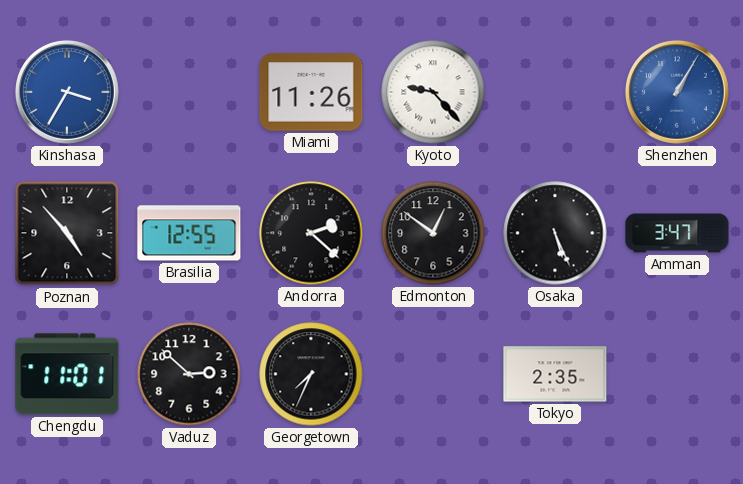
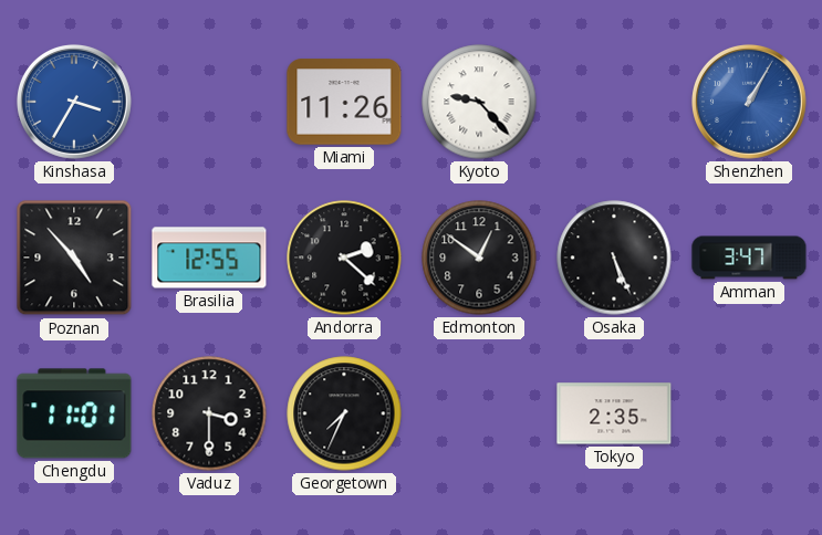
Vaduz: 2:52 -> 3:30
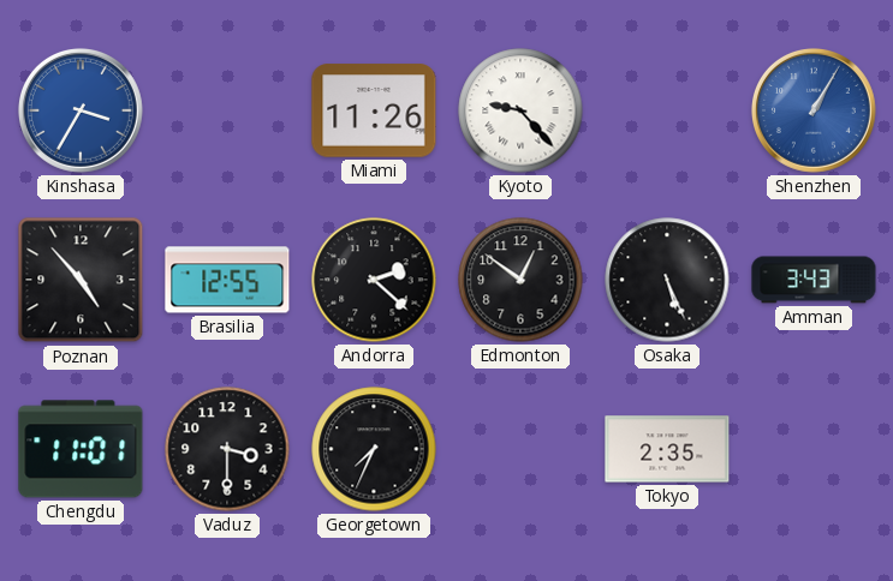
Amman: 3:47 -> 3:43
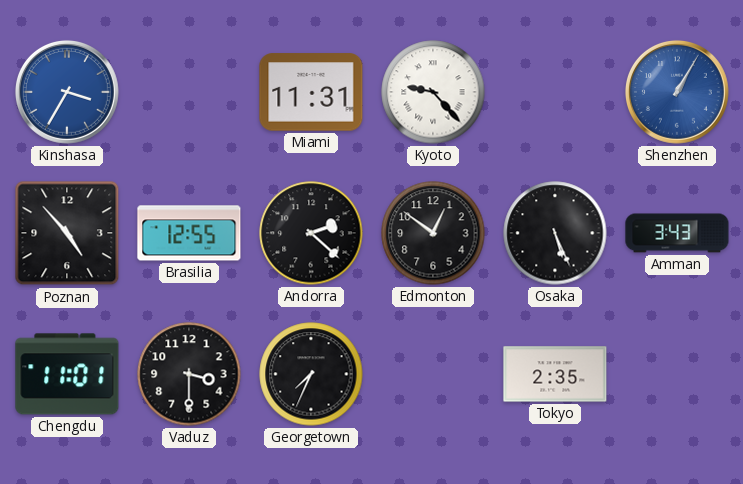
Miami: 11:26 -> 11:31
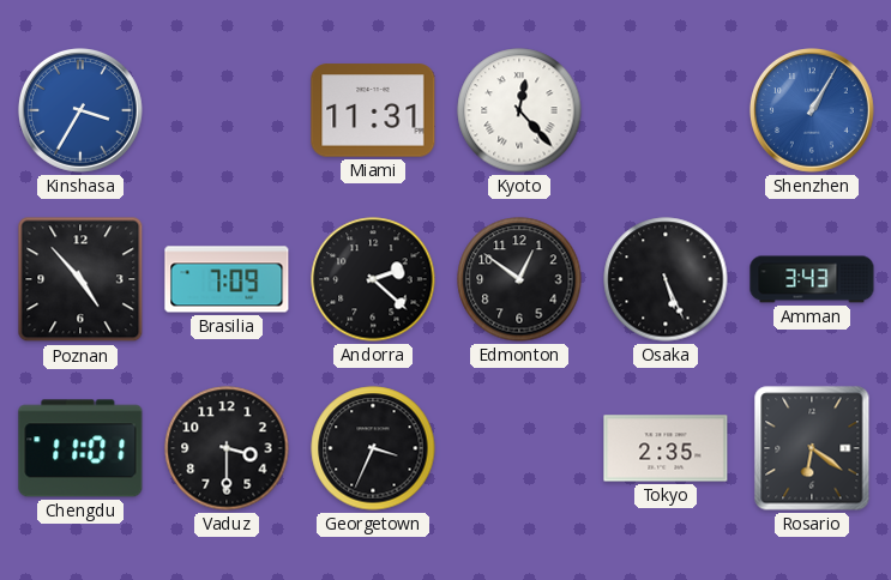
Kyoto: 9:23 -> 12:23
Brasilia: 12:55 -> 7:09
Georgetown: 7:34 -> 3:34
Rosario: none -> 6:21
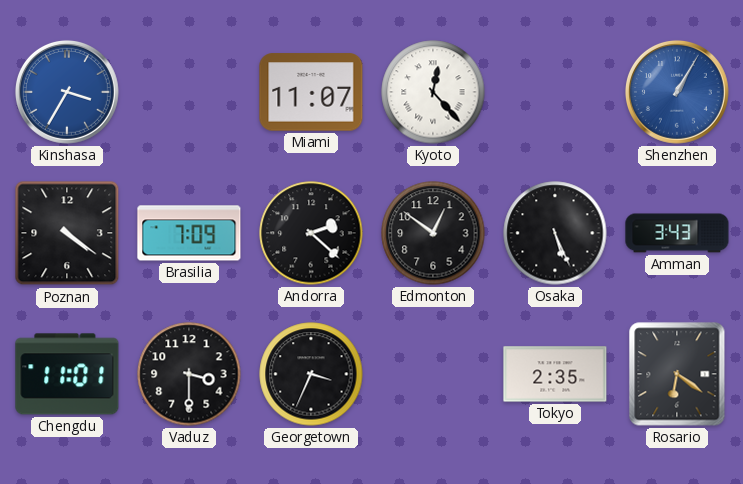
Miami: 11:31 -> 11:07
Poznan: 4:53 -> 4:21
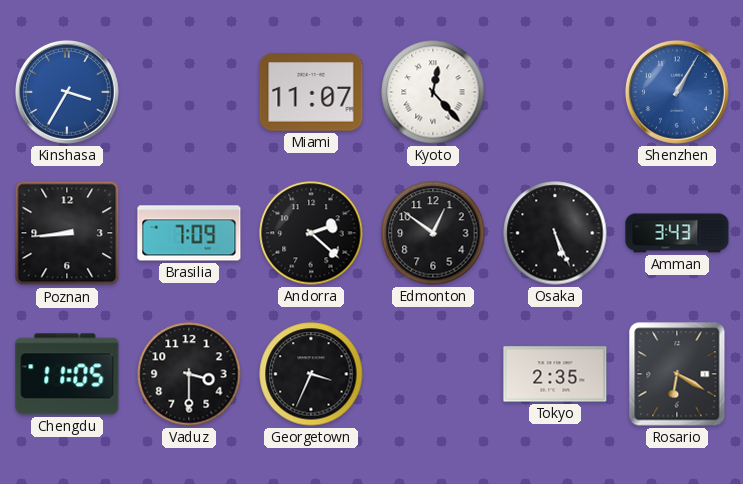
Poznan: 4:21 -> 8:44
Chengdu: 11:01 -> 11:05
Rosario: 6:21 -> 6:20
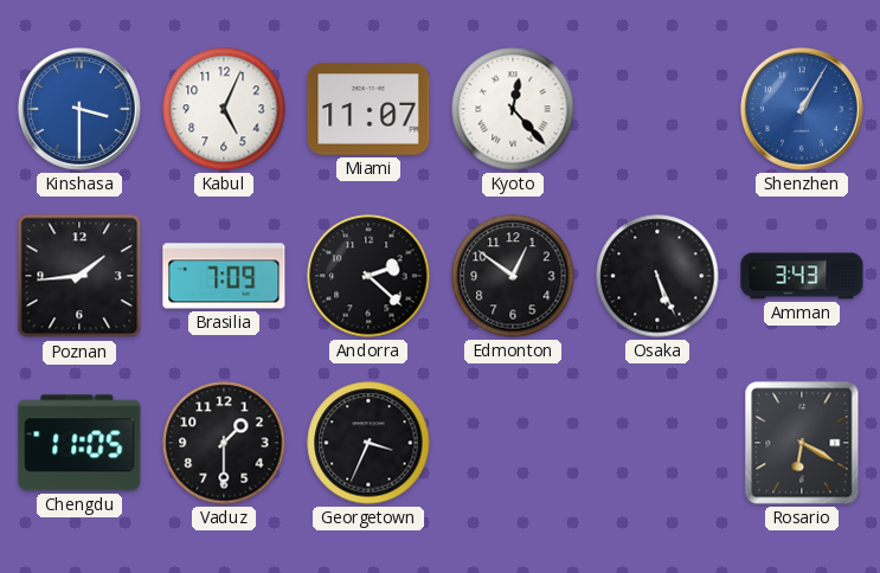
Kinshasa: 3:35 -> 3:30
Kabul: none -> 5:04
Poznan: 8:44 -> 1:44
Vaduz: 3:30 -> 1:30
Tokyo: 2:35 -> none
